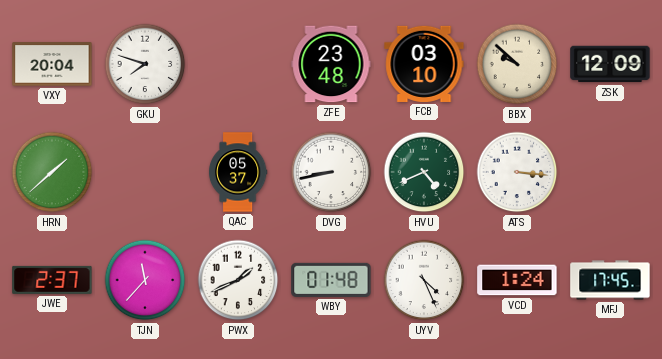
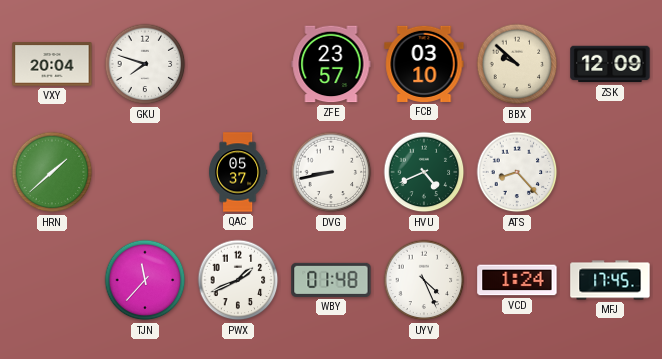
ZFE: 23:48 -> 23:57
ATS: 3:16 -> 8:23
JWE: 2:37 -> none
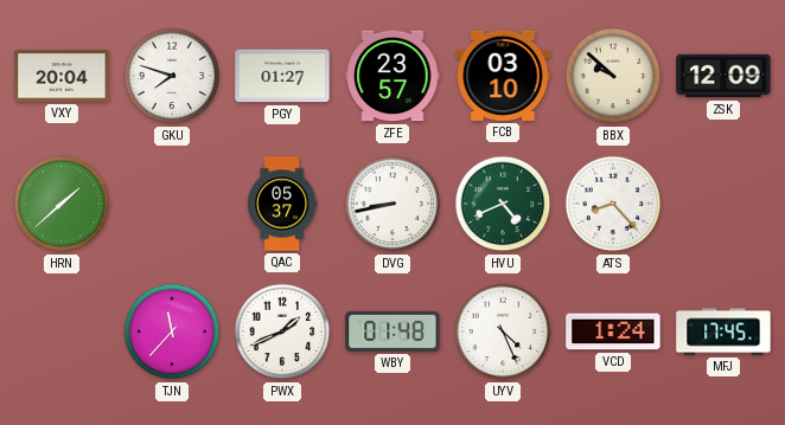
PGY: none -> 01:27
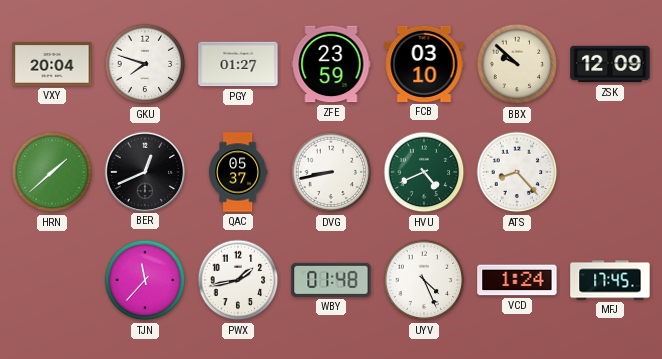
ZFE: 23:57 -> 23:59
BER: none -> 12:41
PWX: 1:41 -> 1:43
